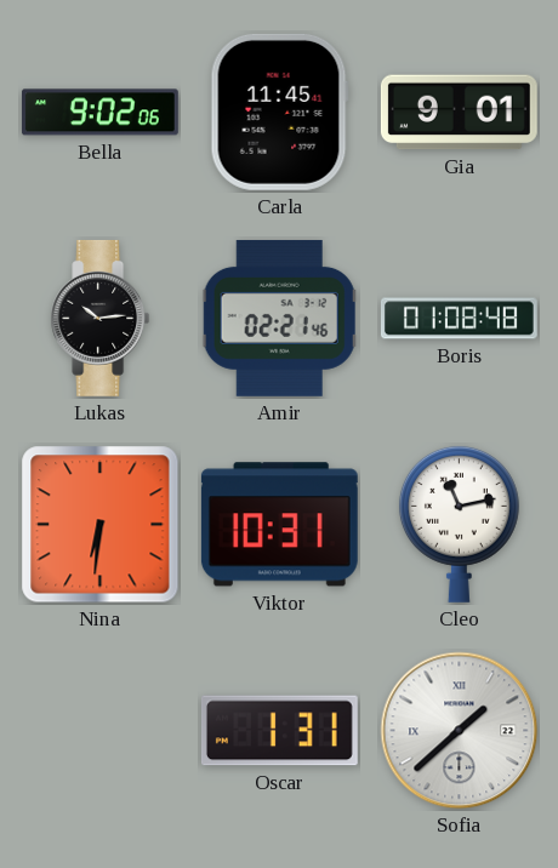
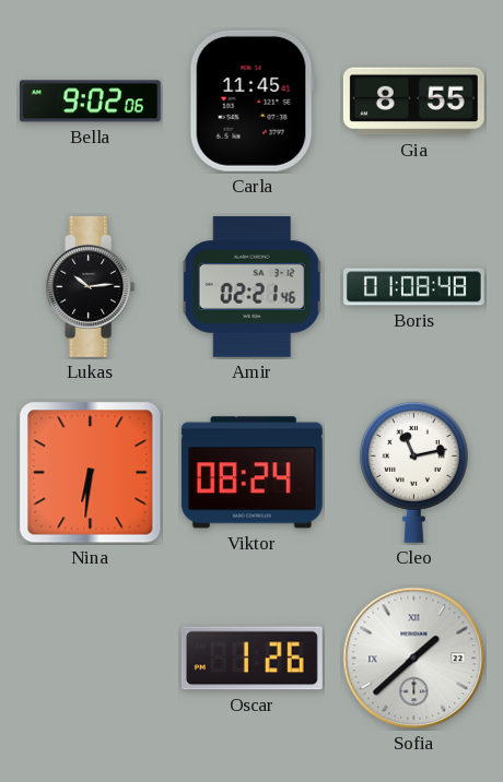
Gia: 9:01 -> 8:55
Viktor: 10:31 -> 08:24
Oscar: 1:31 -> 1:26
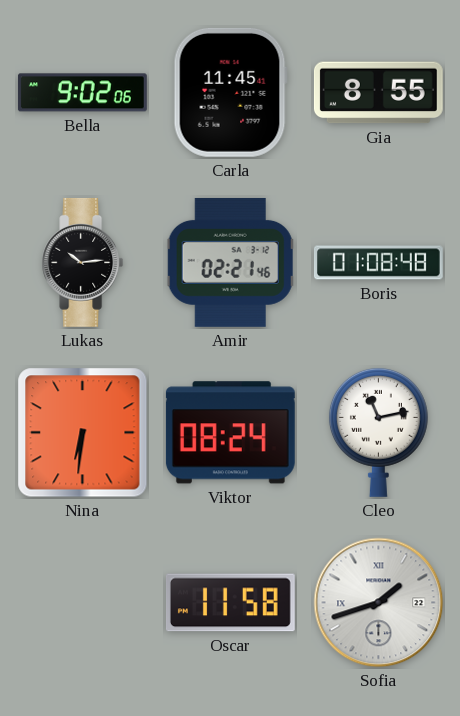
Oscar: 1:26 -> 11:58
Sofia: 1:38 -> 1:42
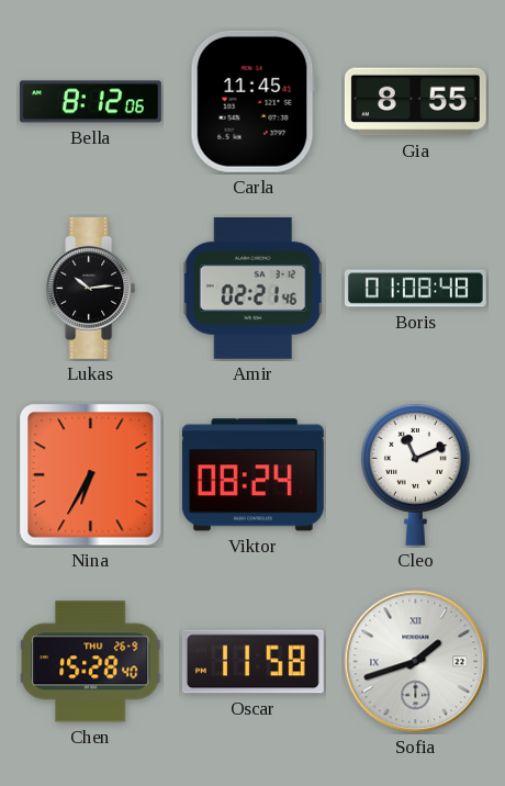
Bella: 9:02 -> 8:12
Nina: 6:31 -> 6:35
Cleo: 11:13 -> 11:11
Chen: none -> 15:28
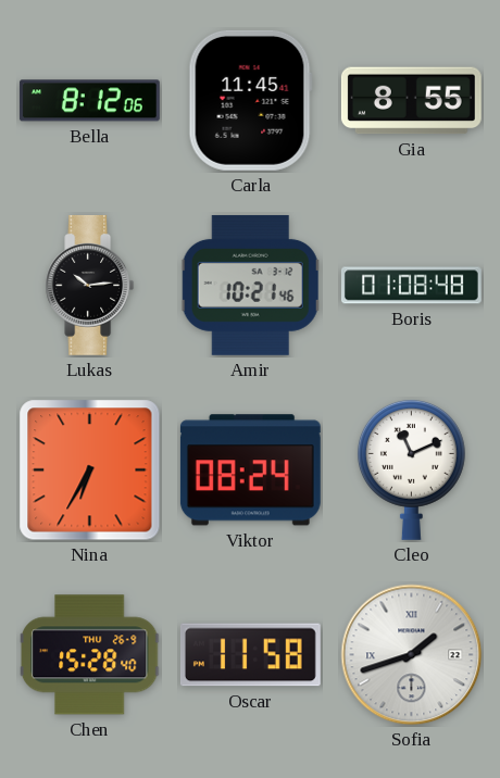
Amir: 02:21 -> 10:21
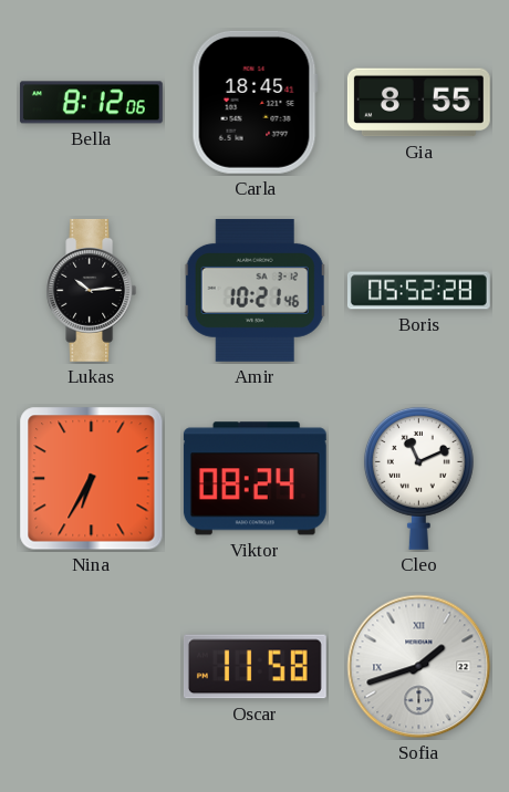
Carla: 11:45 -> 18:45
Boris: 01:08 -> 05:52
Chen: 15:28 -> none
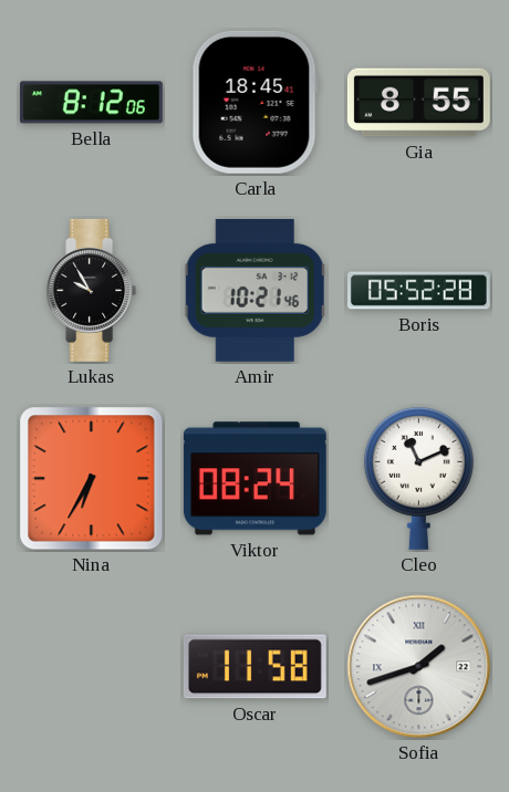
Lukas: 10:14 -> 9:55
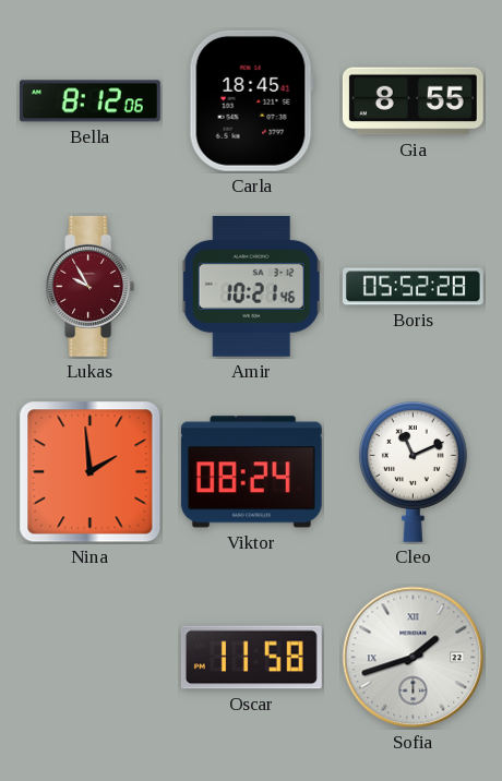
Lukas dial: black -> burgundy
Nina: 6:35 -> 1:59
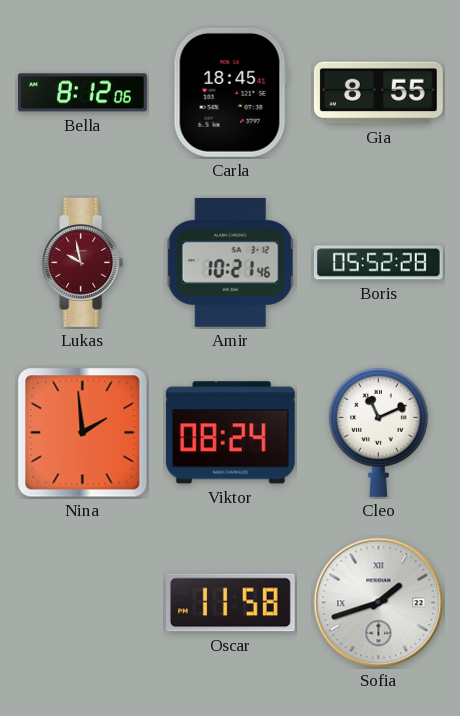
Lukas: 9:55 -> 9:58
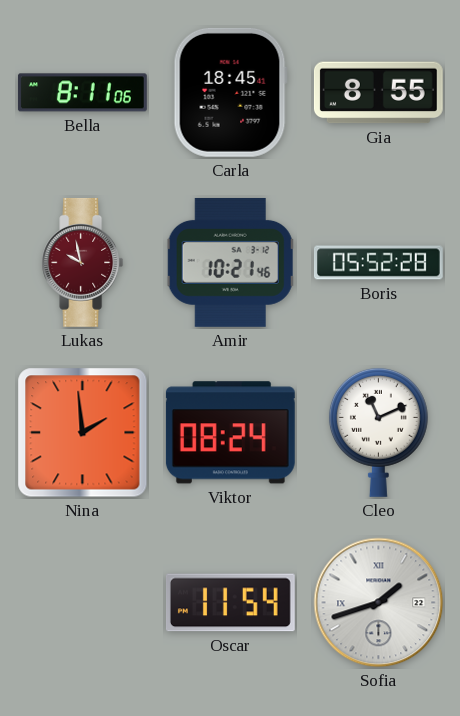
Bella: 8:12 -> 8:11
Oscar: 11:58 -> 11:54
